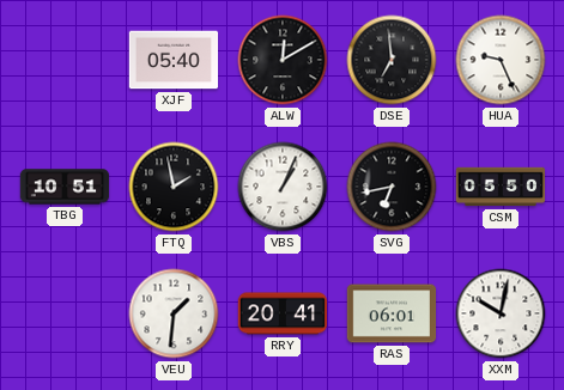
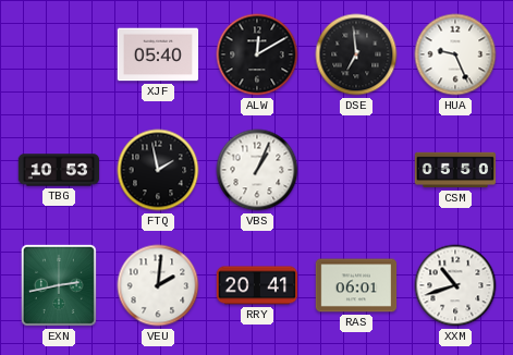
TBG: 10:51 -> 10:53
SVG: 6:43 -> none
EXN: none -> 2:43
VEU: 1:31 -> 2:01
XXM: 10:02 -> 10:42
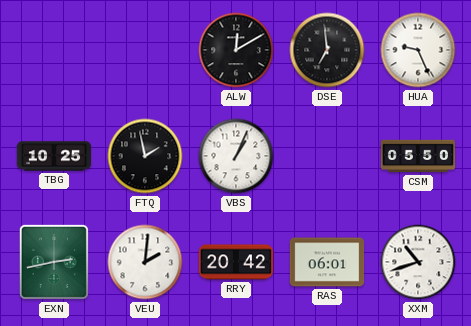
XJF: 05:40 -> none
TBG: 10:53 -> 10:25
RRY: 20:41 -> 20:42
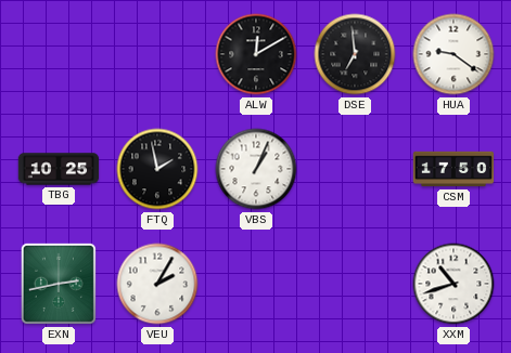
HUA: 9:26 -> 9:21
CSM: 05:50 -> 17:50
VEU: 2:01 -> 2:05
RRY: 20:42 -> none
RAS: 06:01 -> none
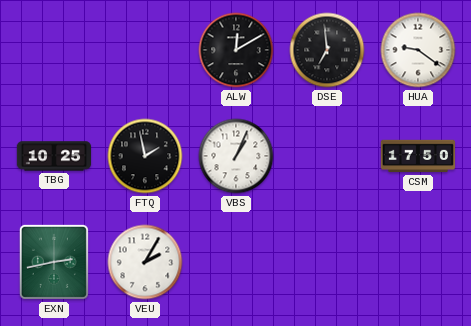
XXM: 10:42 -> none
